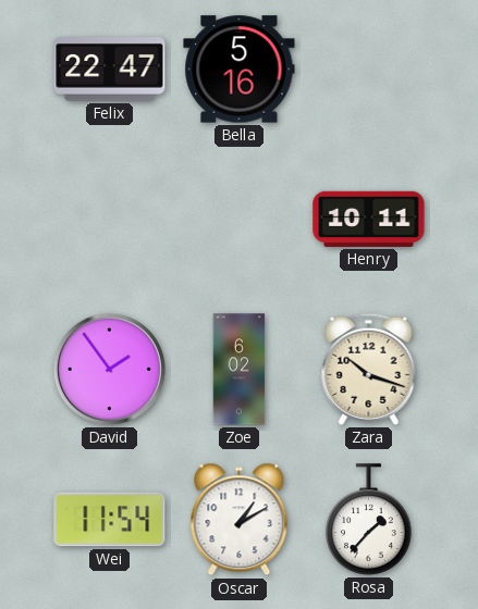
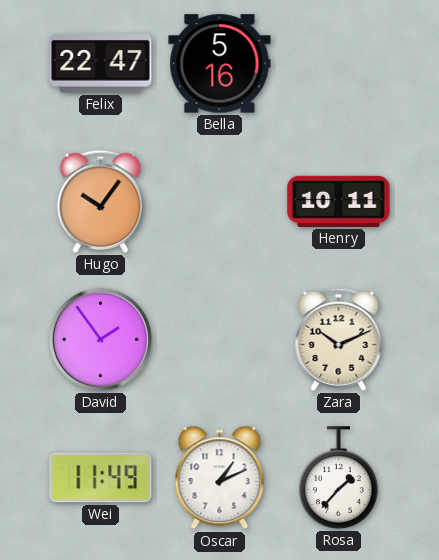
Hugo: none -> 10:06
Zoe: 6:02 -> none
Zara: 10:18 -> 10:11
Wei: 11:54 -> 11:49
Oscar: 1:10 -> 1:11
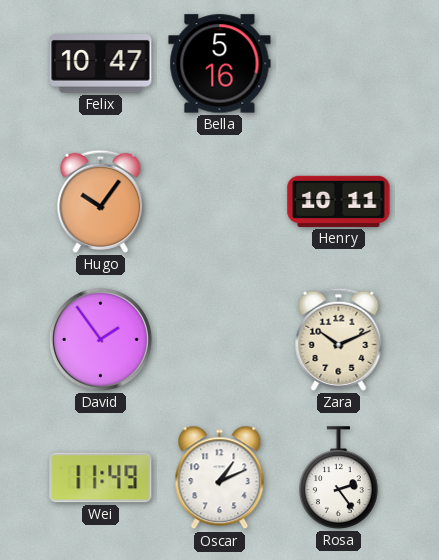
Felix: 22:47 -> 10:47
Rosa: 1:37 -> 2:24
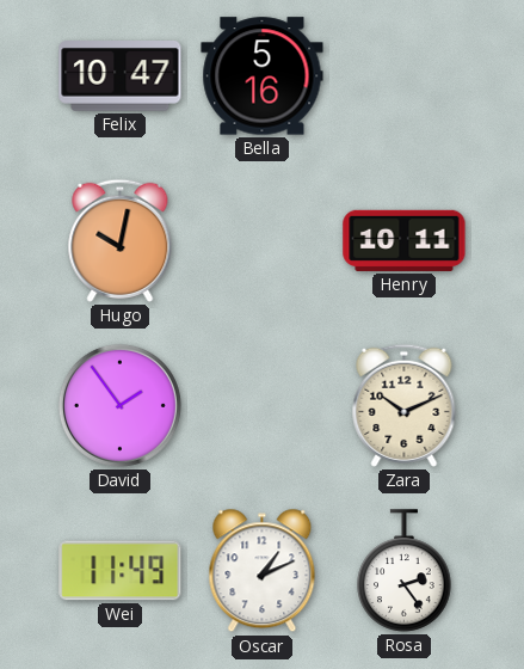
Hugo: 10:06 -> 10:02
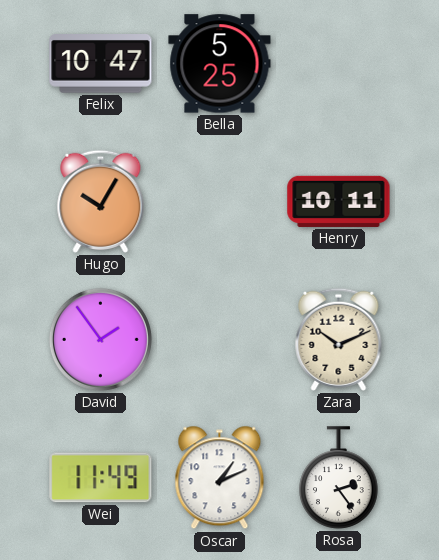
Bella: 5:16 -> 5:25
Hugo: 10:02 -> 10:05
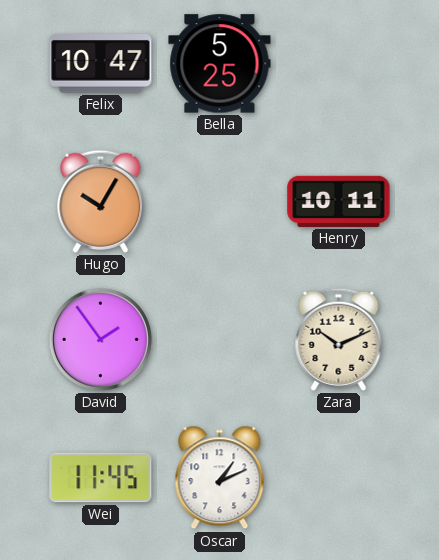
Wei: 11:49 -> 11:45
Rosa: 2:24 -> none
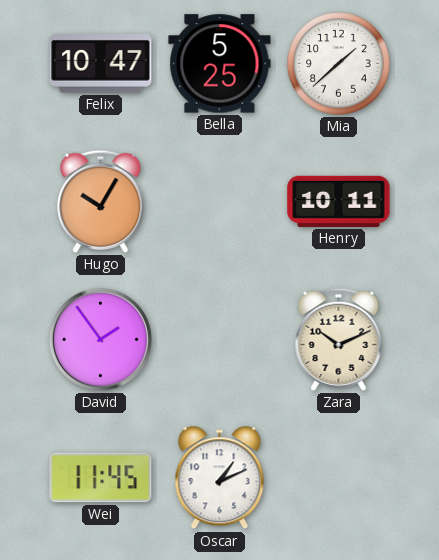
Mia: none -> 1:38
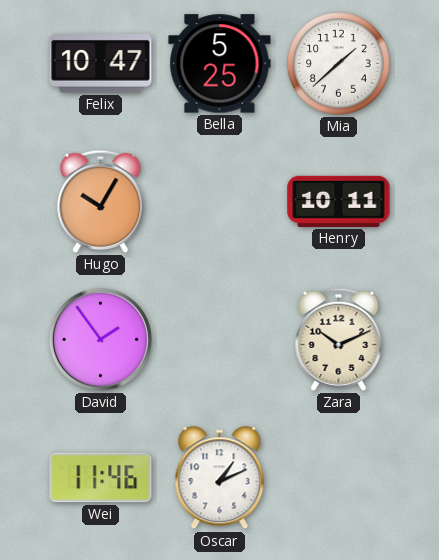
Wei: 11:45 -> 11:46
